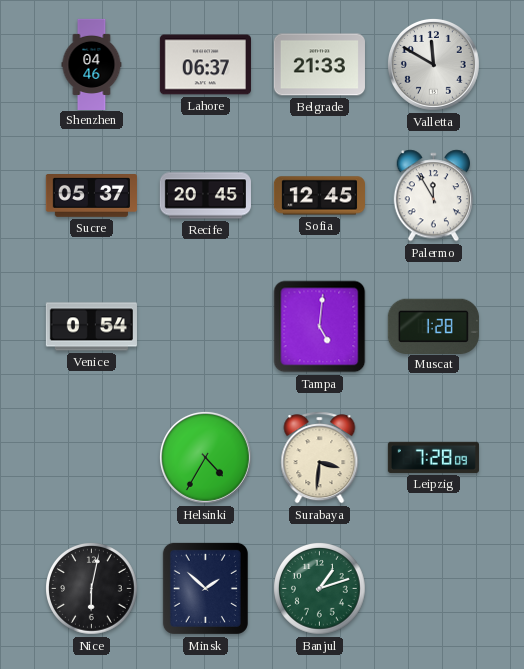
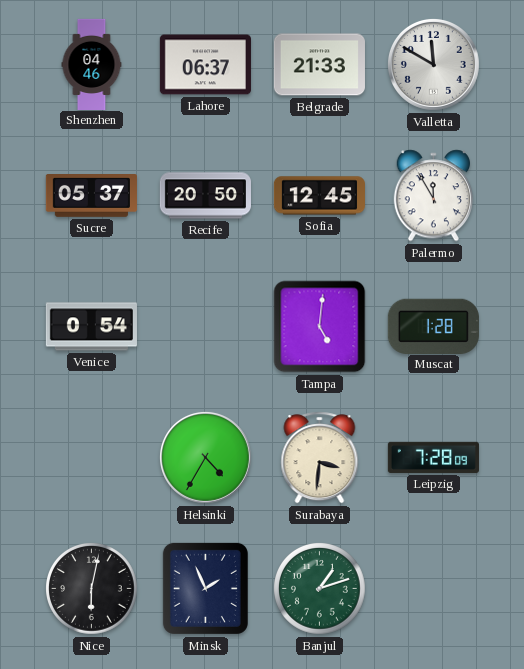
Recife: 20:45 -> 20:50
Minsk: 1:52 -> 1:56
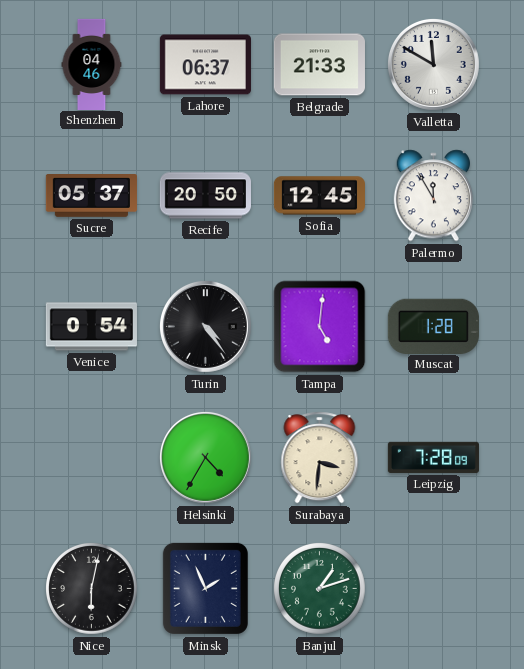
Turin: none -> 4:24
